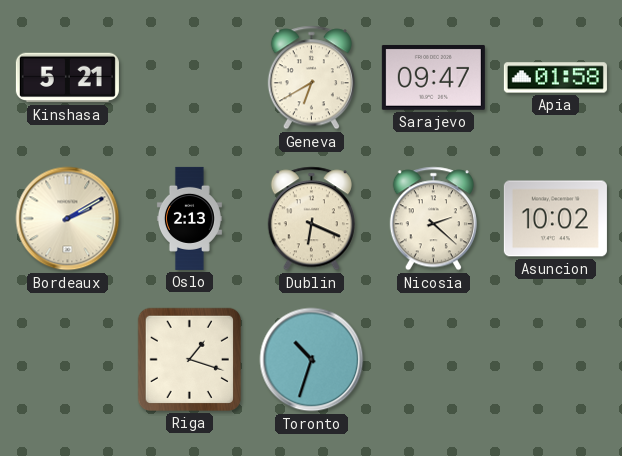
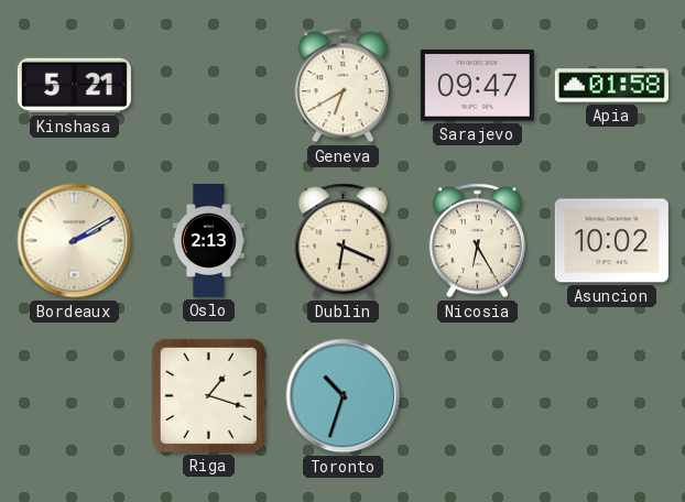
Nicosia: 2:22 -> 6:25
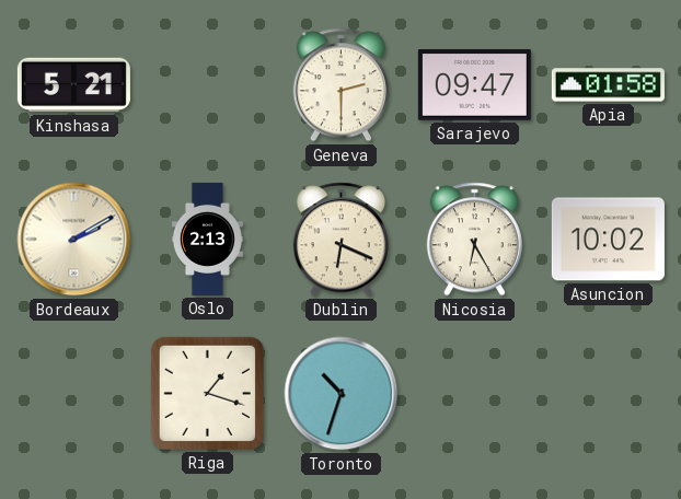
Geneva: 6:40 -> 2:30
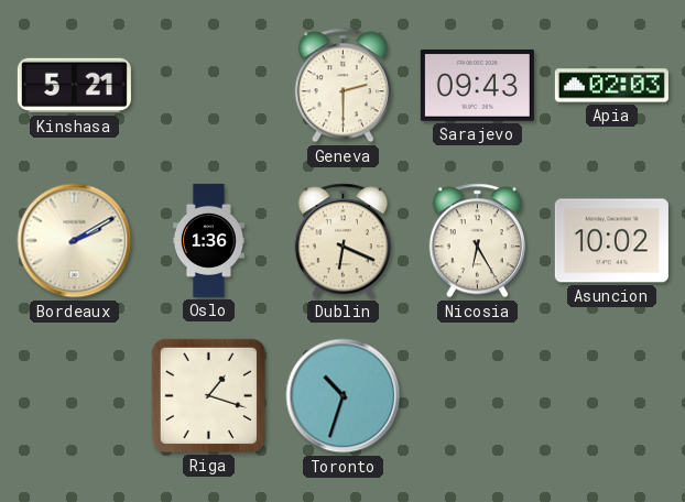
Sarajevo: 09:47 -> 09:43
Apia: 01:58 -> 02:03
Oslo: 2:13 -> 1:36
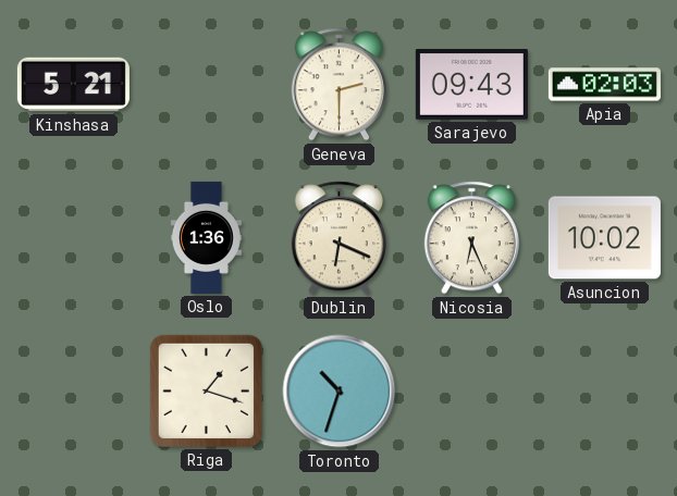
Bordeaux: 2:10 -> none
Nicosia: 6:25 -> 6:26
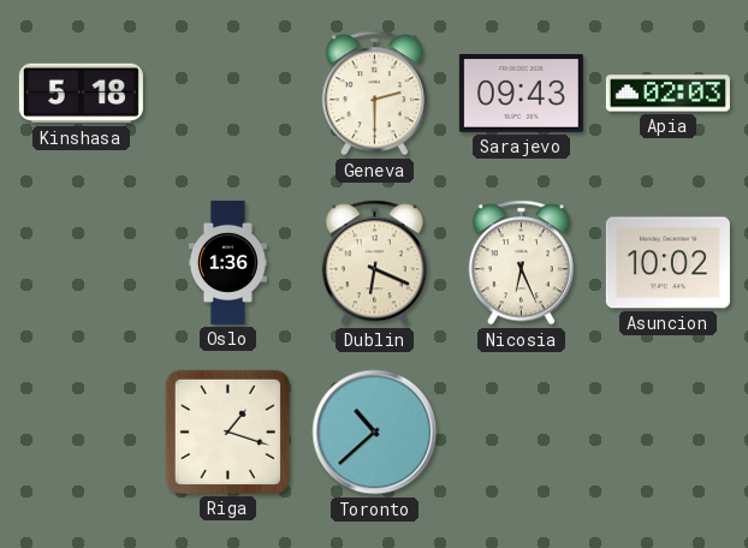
Kinshasa: 5:21 -> 5:18
Toronto: 10:33 -> 10:38
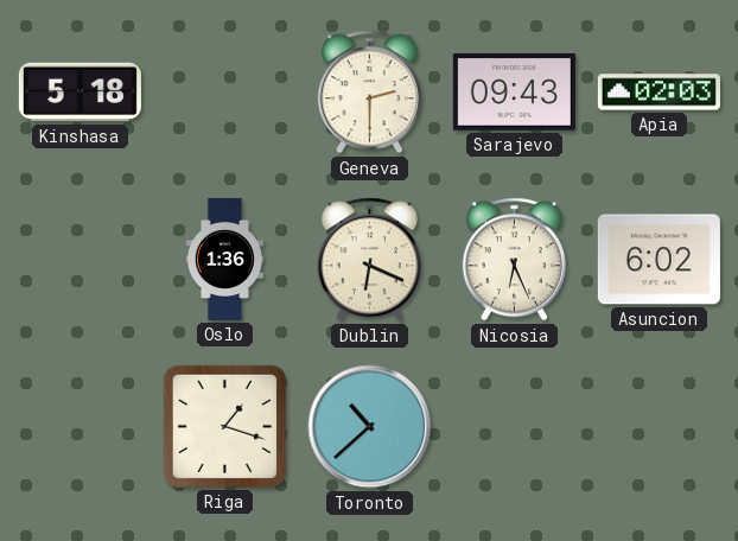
Asuncion: 10:02 -> 6:02
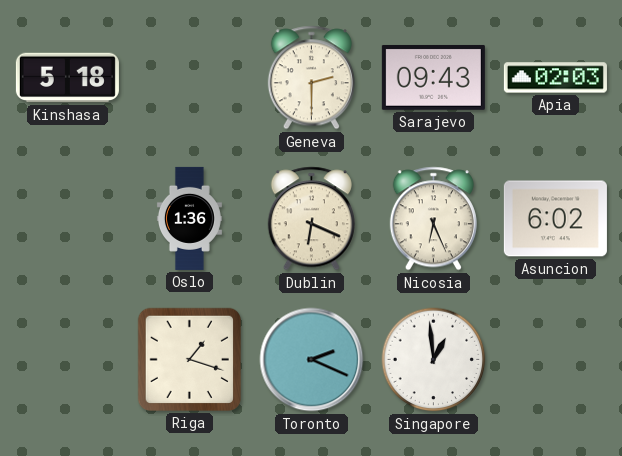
Toronto: 10:38 -> 2:19
Singapore: none -> 12:59
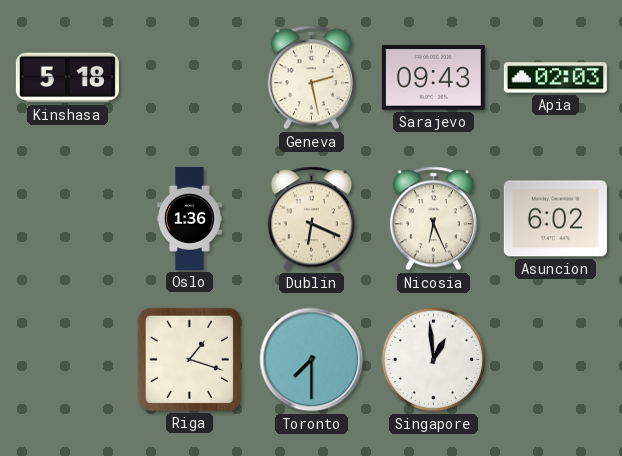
Geneva: 2:30 -> 2:28
Toronto: 2:19 -> 7:30
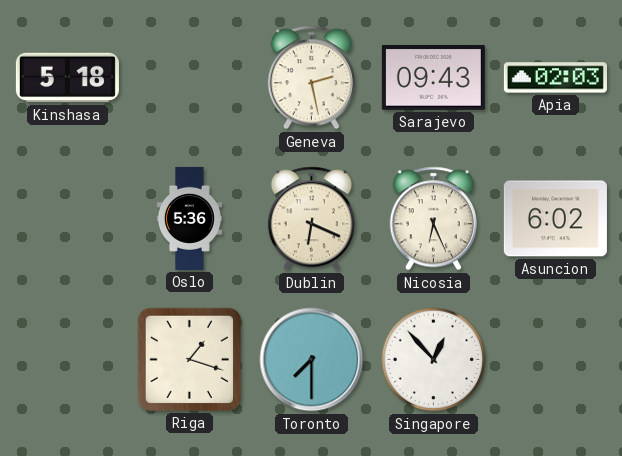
Oslo: 1:36 -> 5:36
Singapore: 12:59 -> 12:53
